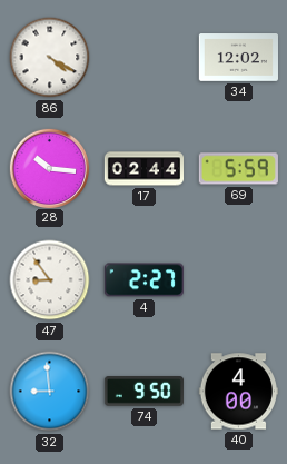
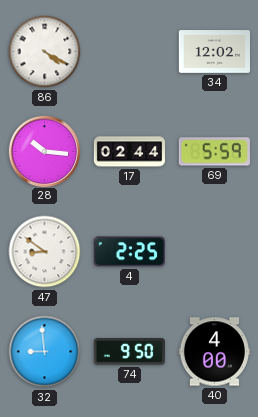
47: 8:54 -> 8:51
4: 2:27 -> 2:25
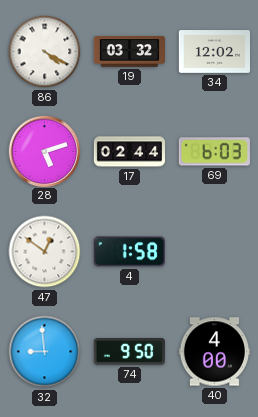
19: none -> 03:32
28: 10:16 -> 5:12
69: 5:59 -> 6:03
47: 8:51 -> 12:51
4: 2:25 -> 1:58
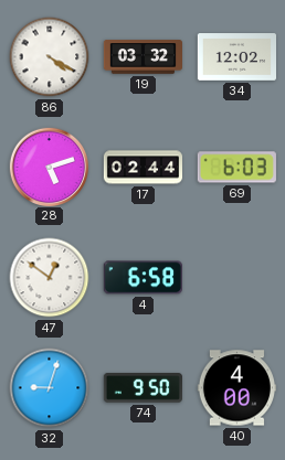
4: 1:58 -> 6:58
32: 8:59 -> 9:03
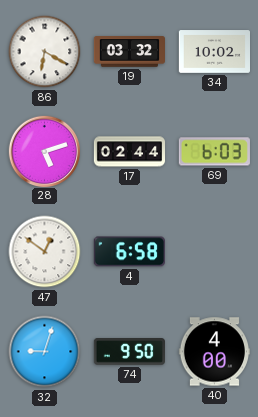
86: 4:20 -> 6:20
34: 12:02 -> 10:02
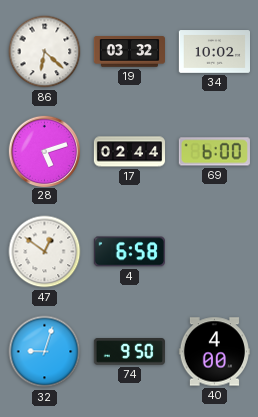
86: 6:20 -> 6:22
69: 6:03 -> 6:00
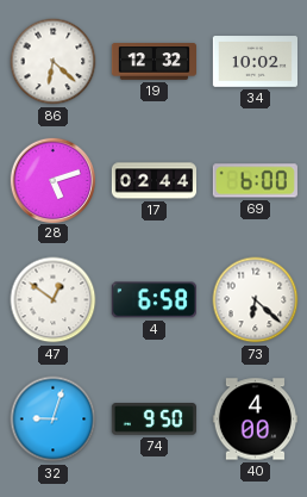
19: 03:32 -> 12:32
73: none -> 6:22
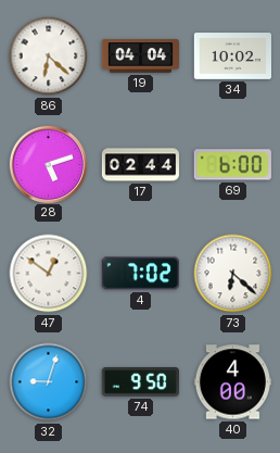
19: 12:32 -> 04:04
4: 6:58 -> 7:02
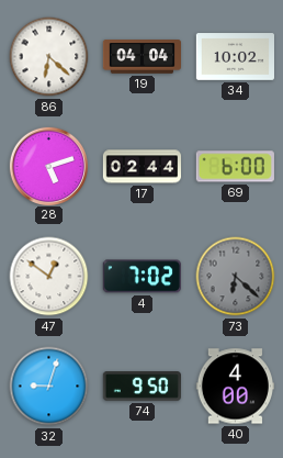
73 dial: white -> grey
